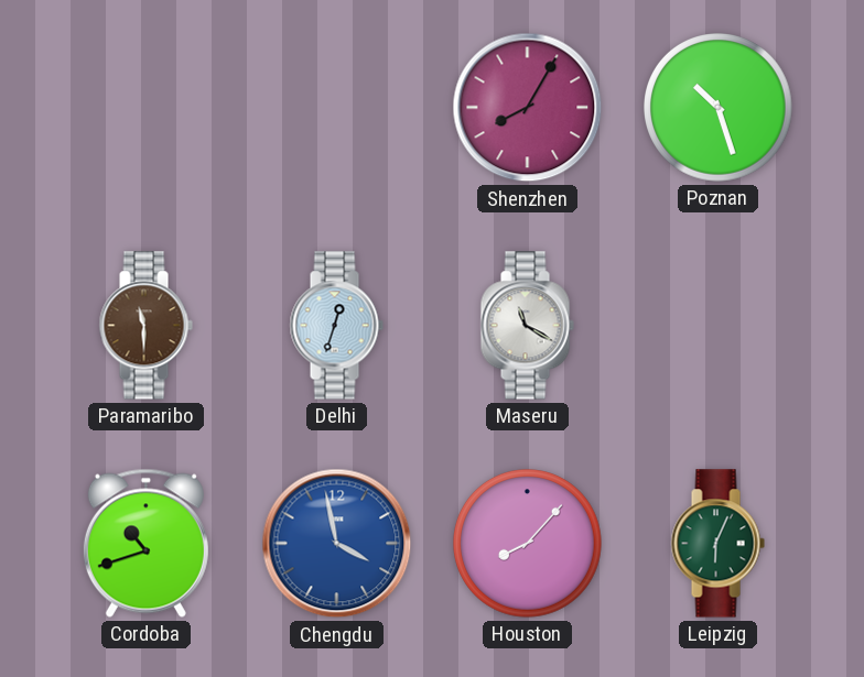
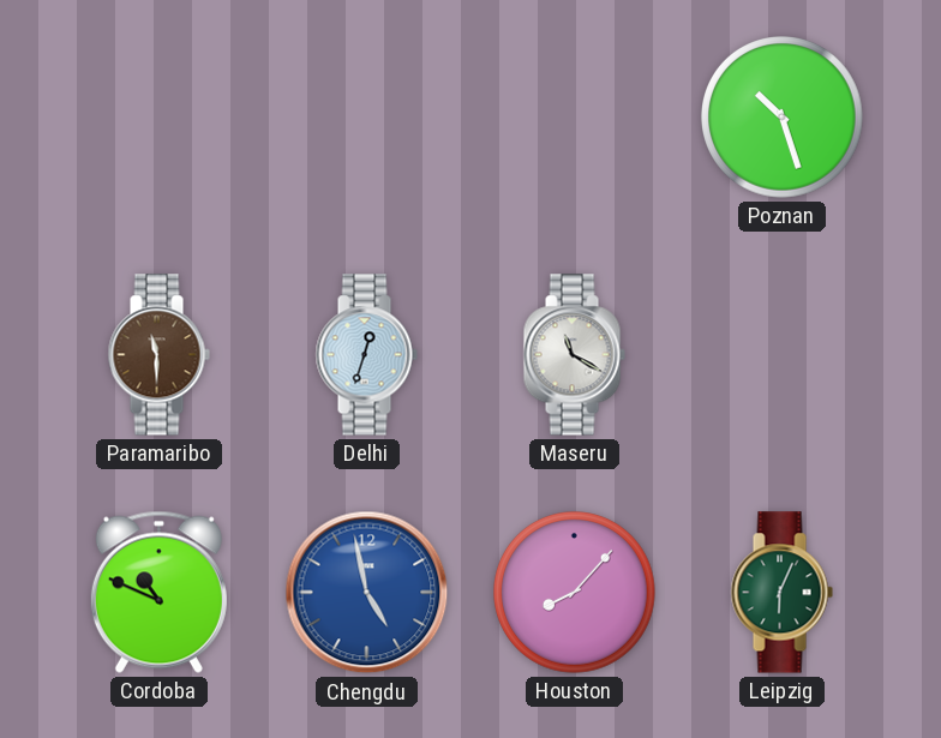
Shenzhen: 8:05 -> none
Cordoba: 10:42 -> 10:49
Chengdu: 3:58 -> 4:58
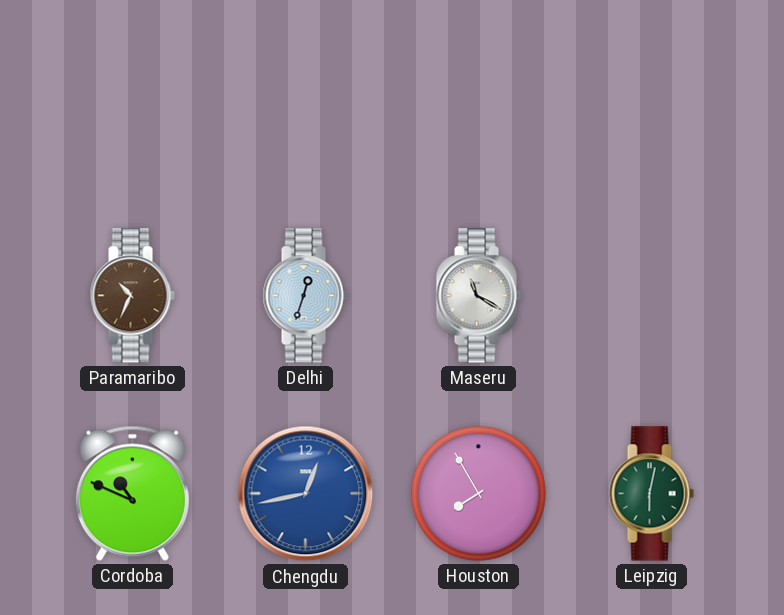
Poznan: 10:27 -> none
Paramaribo: 11:30 -> 10:34
Chengdu: 4:58 -> 12:43
Houston: 8:07 -> 7:55
Leipzig: 6:04 -> 6:02
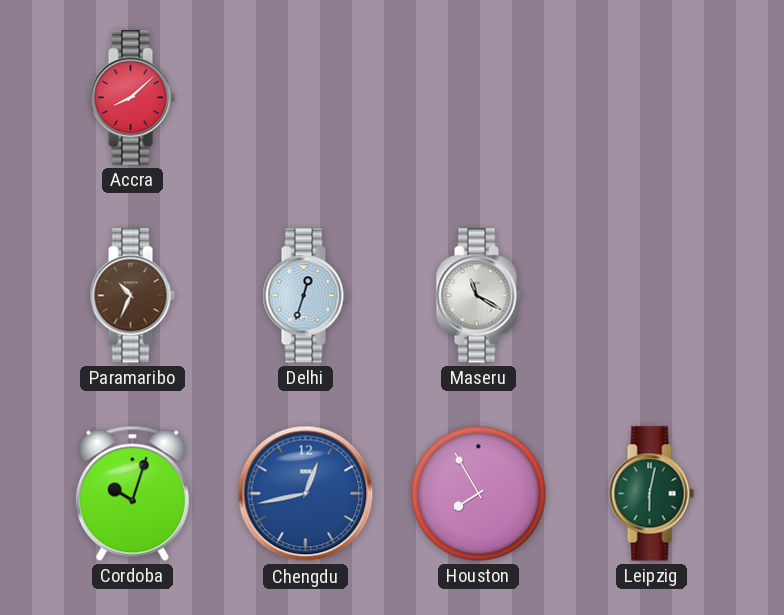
Accra: none -> 8:08
Cordoba: 10:49 -> 10:03
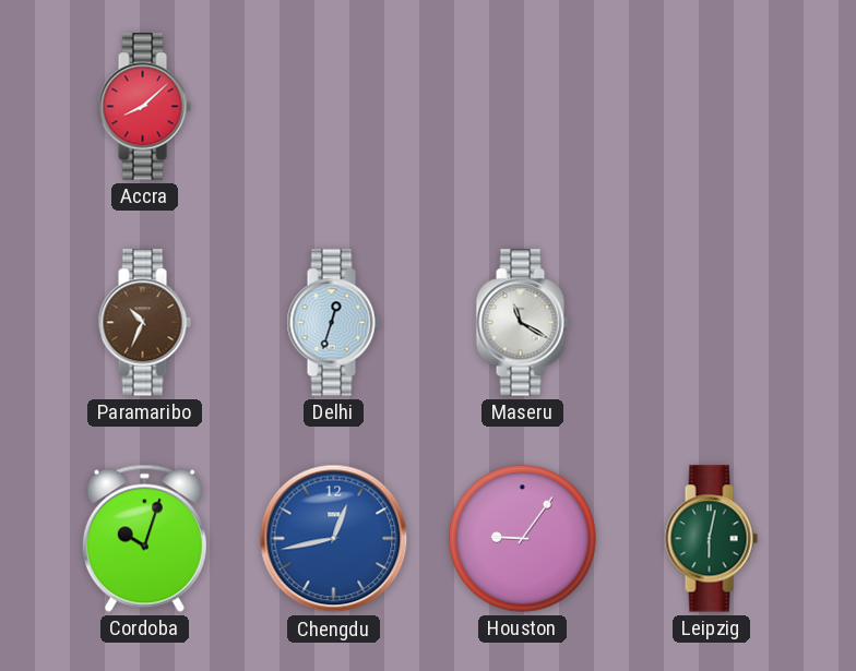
Houston: 7:55 -> 9:06
